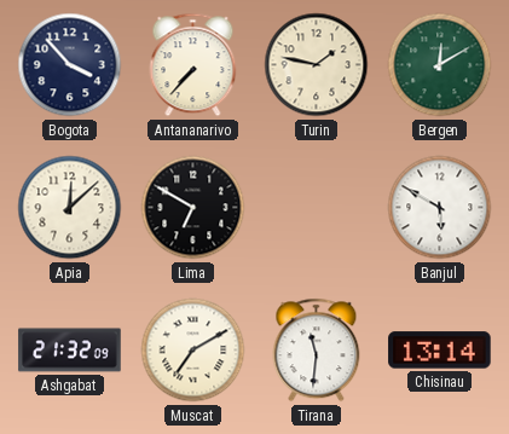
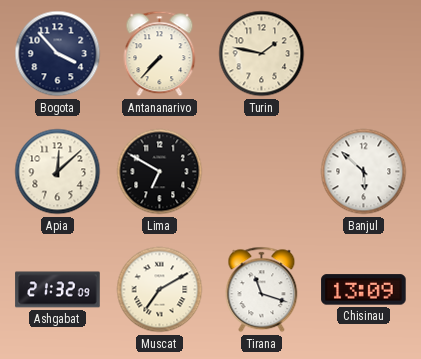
Bergen: 12:10 -> none
Banjul: 5:50 -> 5:52
Tirana: 11:31 -> 11:18
Chisinau: 13:14 -> 13:09
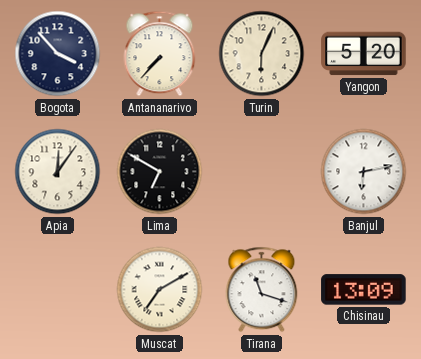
Turin: 1:47 -> 6:04
Yangon: none -> 5:20
Apia: 12:08 -> 12:06
Banjul: 5:52 -> 6:13
Ashgabat: 21:32 -> none
